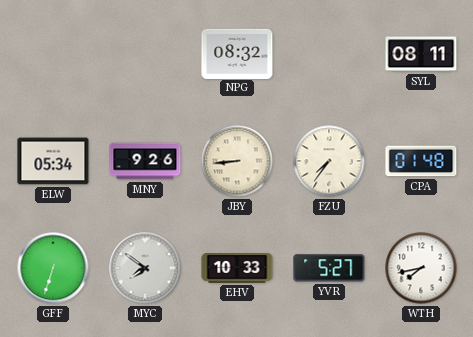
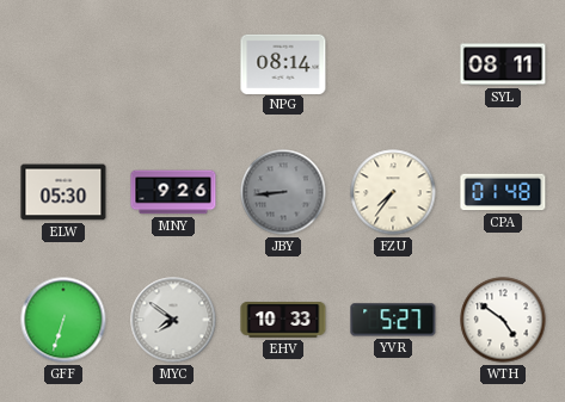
NPG: 08:32 -> 08:14
ELW: 05:34 -> 05:30
JBY dial: cream -> grey
WTH: 7:43 -> 4:51
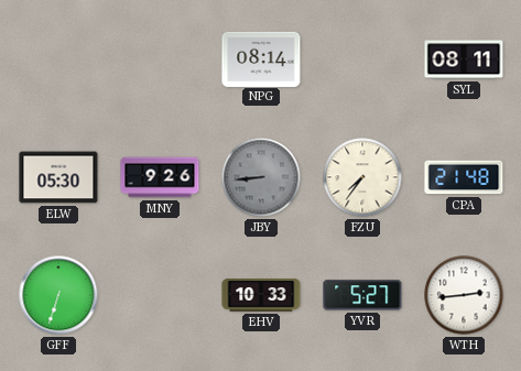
CPA: 01:48 -> 21:48
MYC: 7:51 -> none
WTH: 4:51 -> 2:44
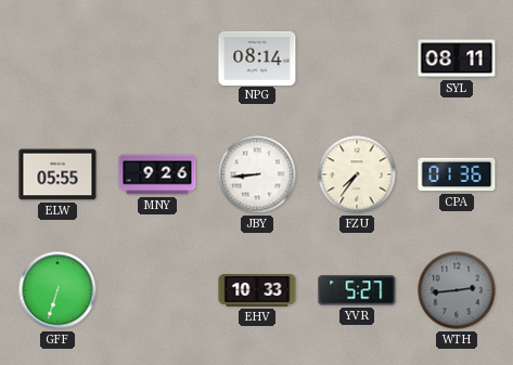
ELW: 05:30 -> 05:55
JBY dial: grey -> white
CPA: 21:48 -> 01:36
WTH dial: white -> grey
